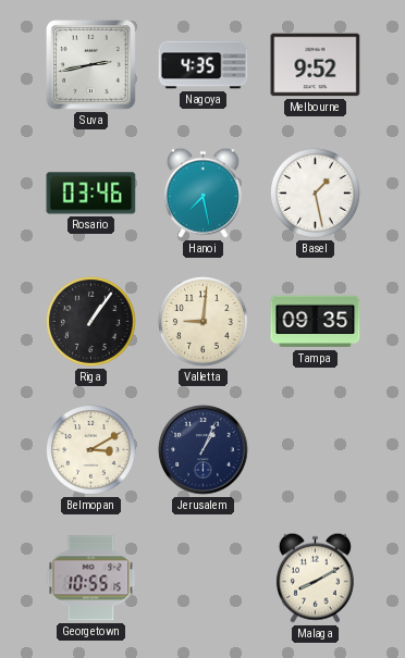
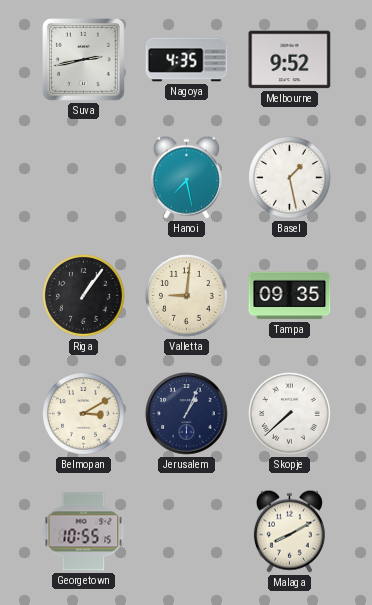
Rosario: 03:46 -> none
Skopje: none -> 7:38
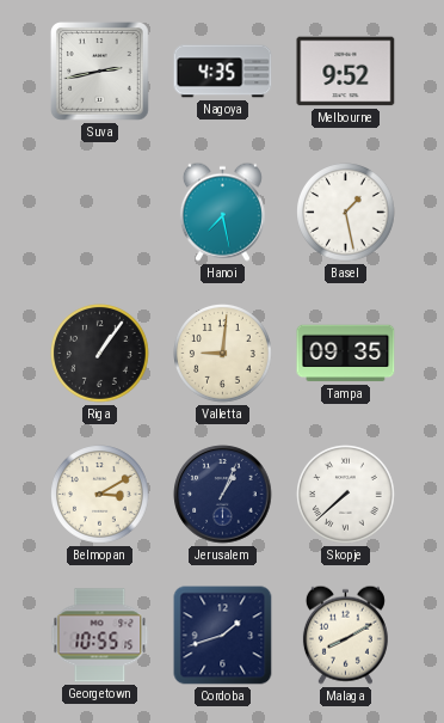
Cordoba: none -> 1:42
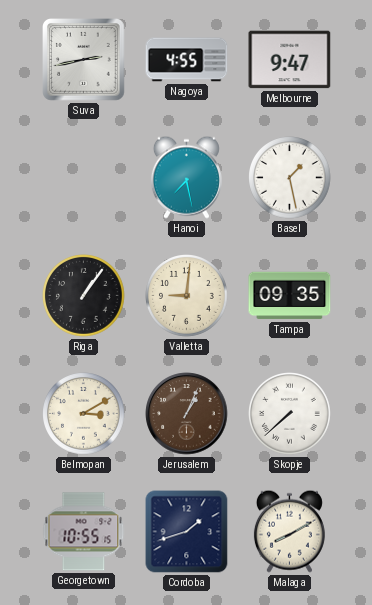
Nagoya: 4:35 -> 4:55
Melbourne: 9:52 -> 9:47
Jerusalem dial: navy -> brown
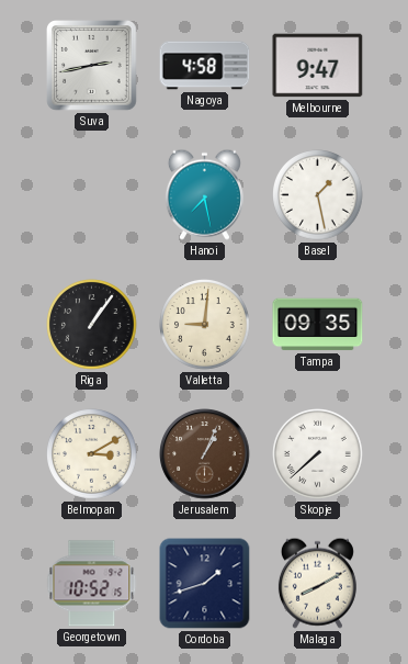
Nagoya: 4:55 -> 4:58
Georgetown: 10:55 -> 10:52
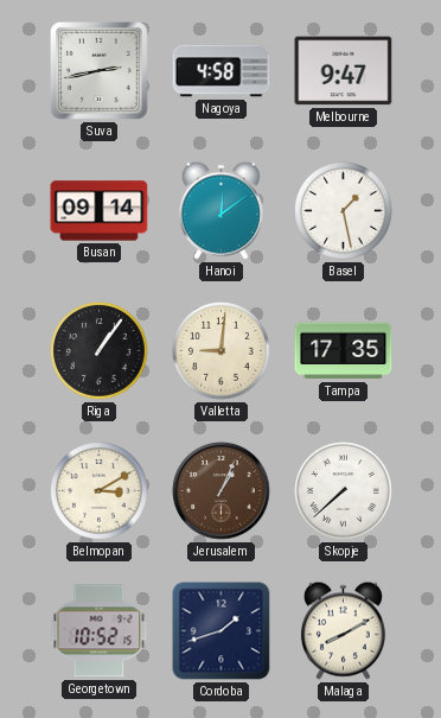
Busan: none -> 09:14
Hanoi: 7:28 -> 12:09
Tampa: 09:35 -> 17:35
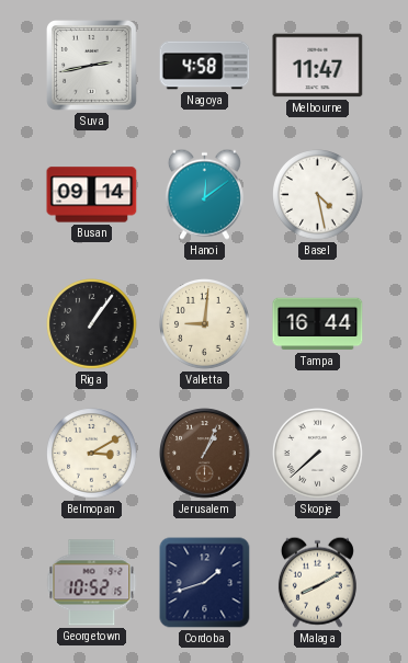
Melbourne: 9:47 -> 11:47
Basel: 1:28 -> 4:28
Tampa: 17:35 -> 16:44
